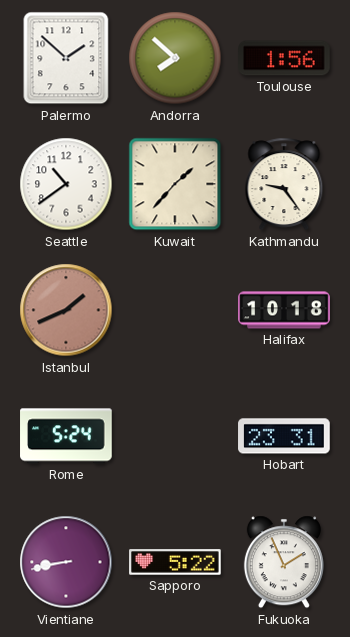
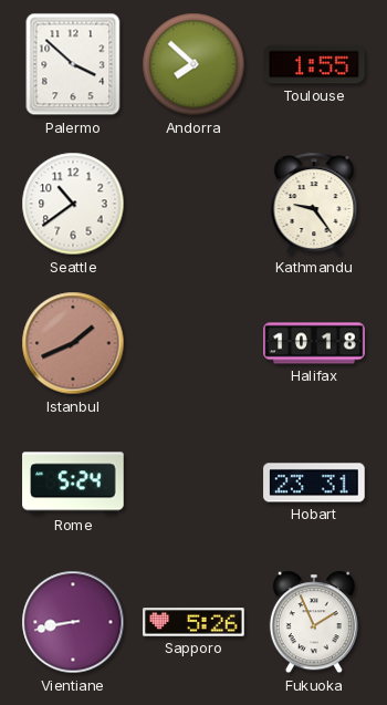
Palermo: 1:52 -> 3:52
Toulouse: 1:56 -> 1:55
Kuwait: 1:37 -> none
Sapporo: 5:22 -> 5:26
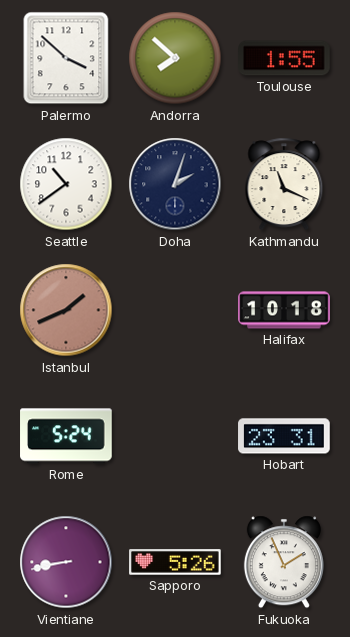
Doha: none -> 2:03
Kathmandu: 9:24 -> 11:19
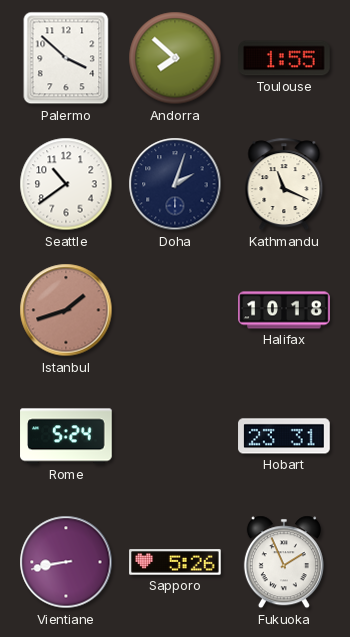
Istanbul: 1:41 -> 1:42
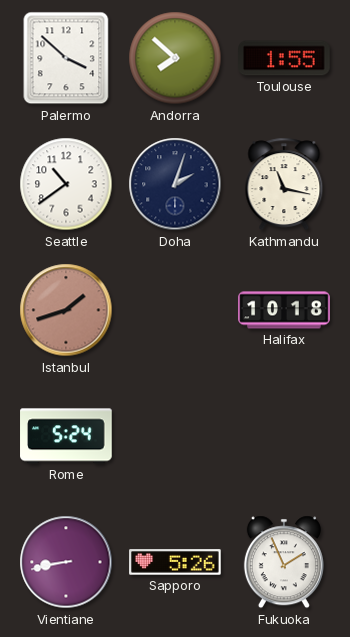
Kathmandu: 11:19 -> 11:17
Hobart: 23:31 -> none
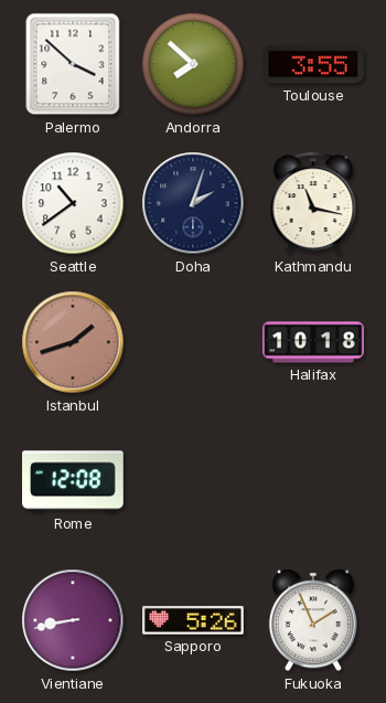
Toulouse: 1:55 -> 3:55
Rome: 5:24 -> 12:08
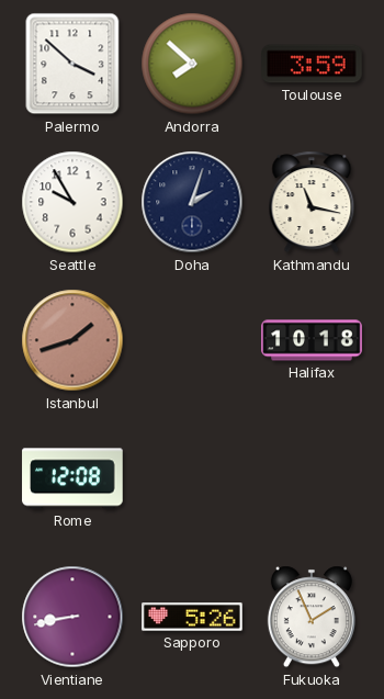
Toulouse: 3:55 -> 3:59
Seattle: 10:39 -> 9:55
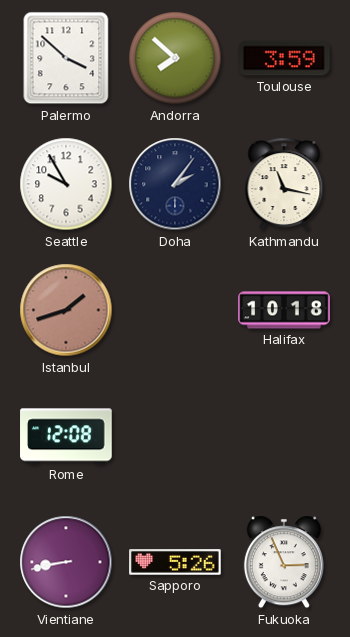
Doha: 2:03 -> 2:06
Fukuoka: 1:56 -> 2:56
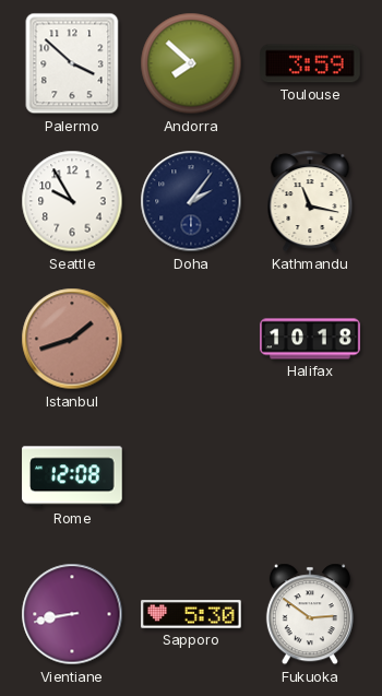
Sapporo: 5:26 -> 5:30
Fukuoka: 2:56 -> 2:51
